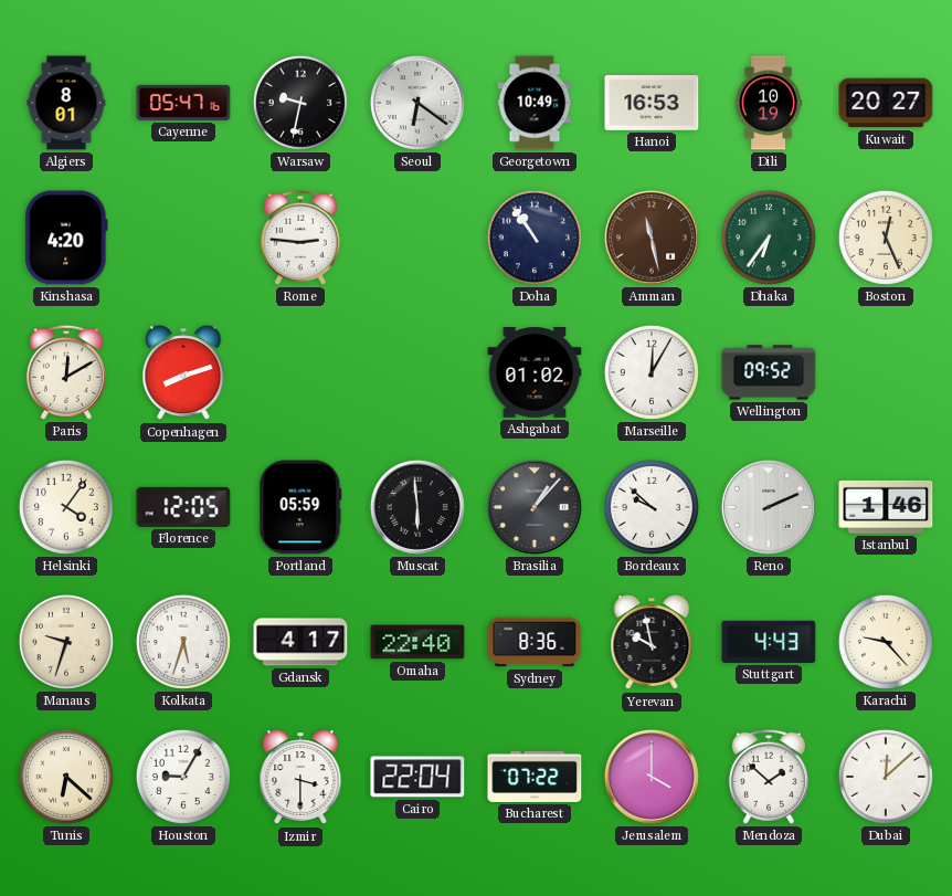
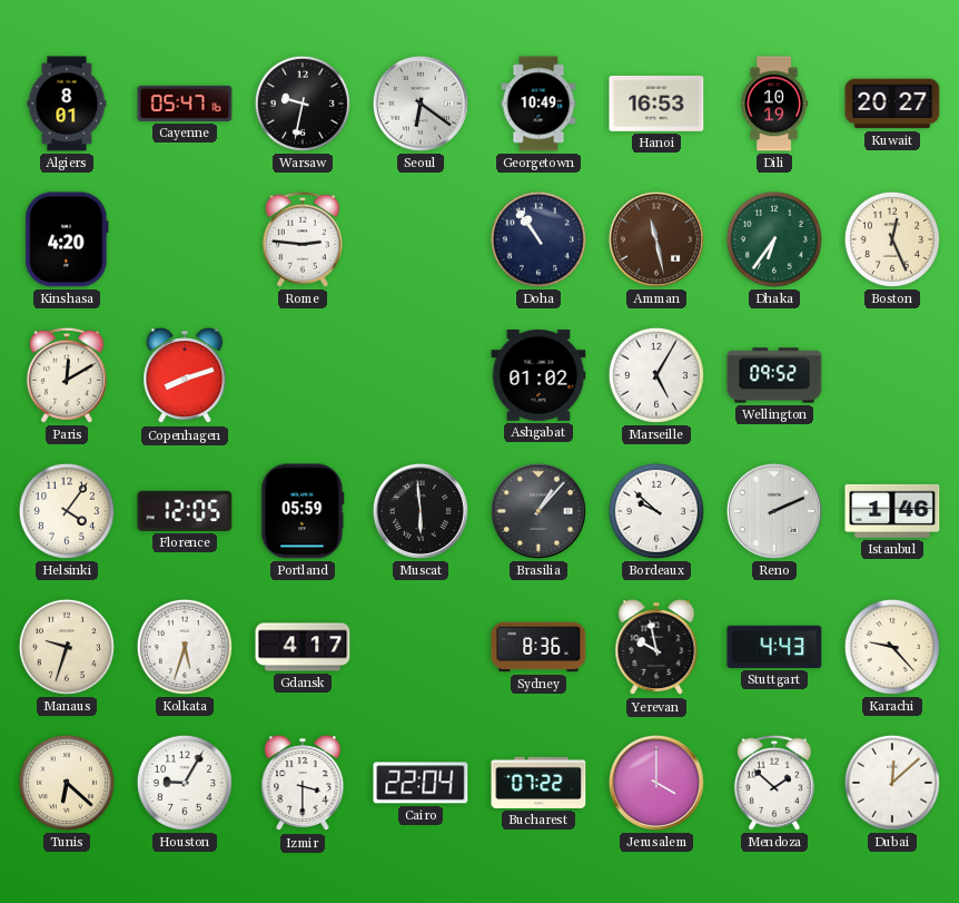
Marseille: 12:05 -> 5:05
Omaha: 22:40 -> none
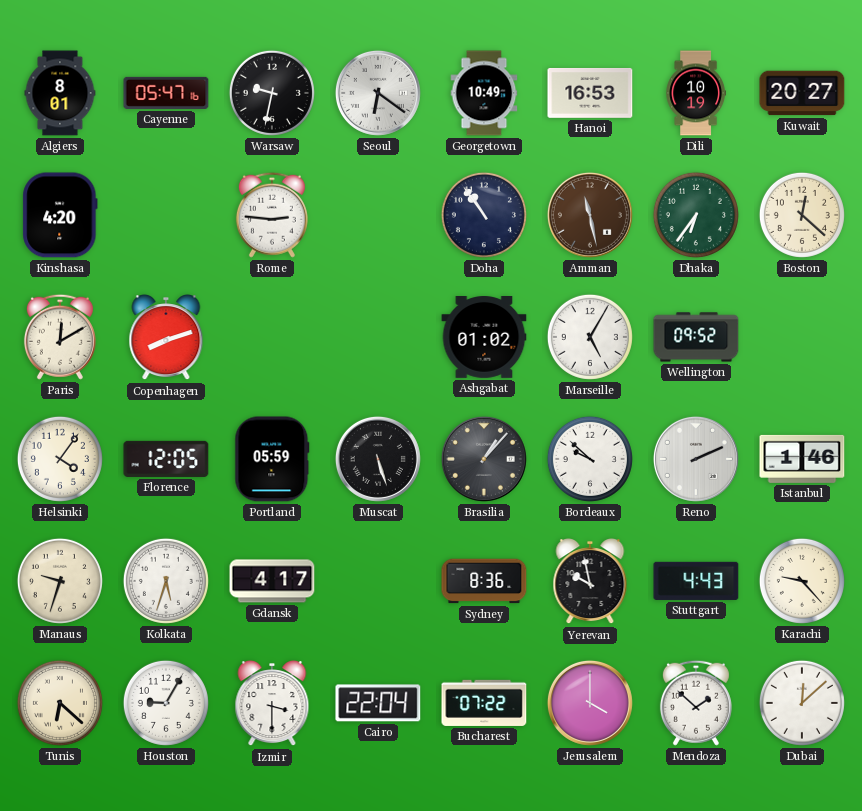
Boston: 12:26 -> 12:22
Muscat: 5:59 -> 5:27
